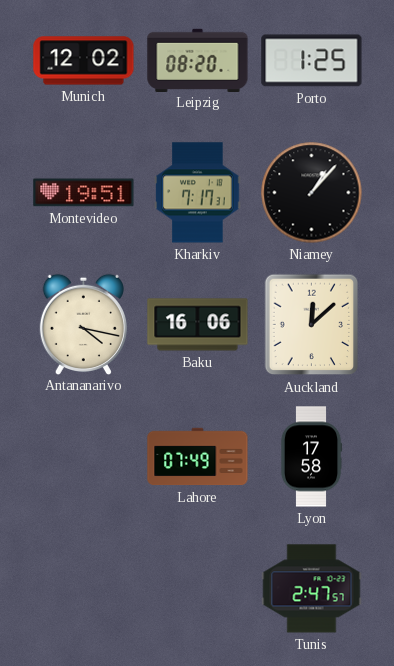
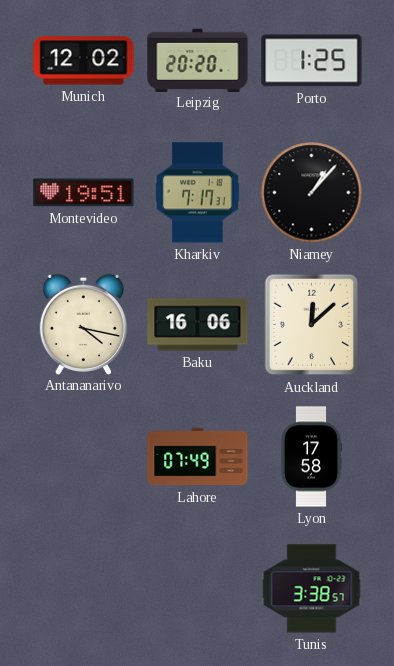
Leipzig: 08:20 -> 20:20
Tunis: 2:47 -> 3:38
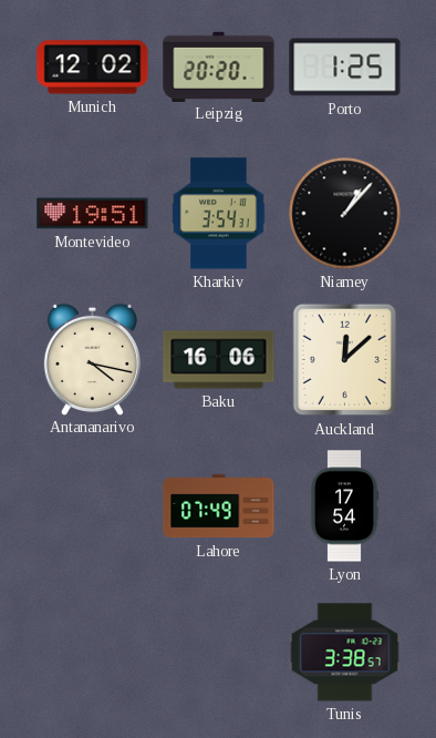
Kharkiv: 7:17 -> 3:54
Lyon: 17:58 -> 17:54
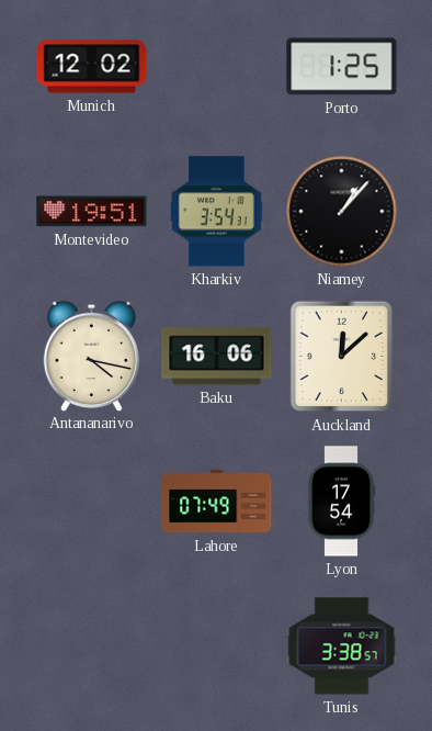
Leipzig: 20:20 -> none
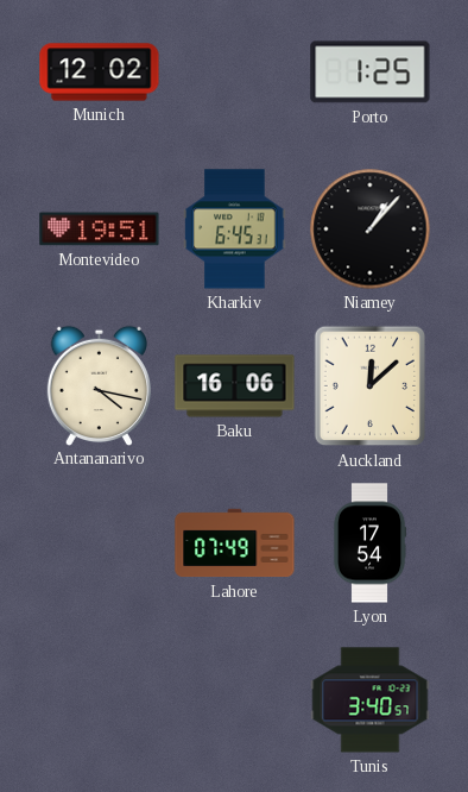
Kharkiv: 3:54 -> 6:45
Tunis: 3:38 -> 3:40
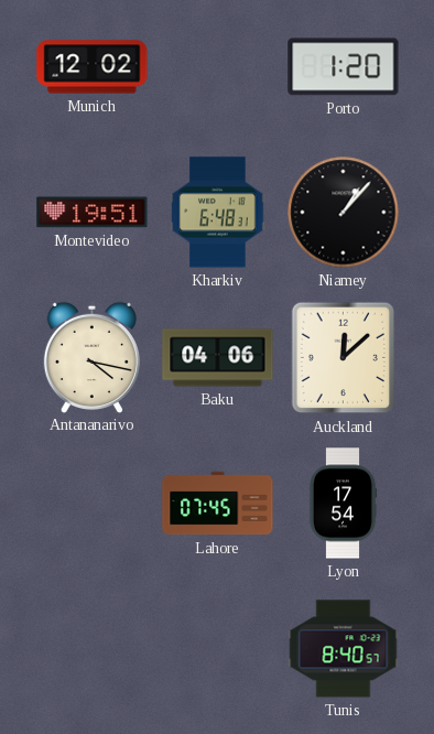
Porto: 1:25 -> 1:20
Kharkiv: 6:45 -> 6:48
Baku: 16:06 -> 04:06
Lahore: 07:49 -> 07:45
Tunis: 3:40 -> 8:40
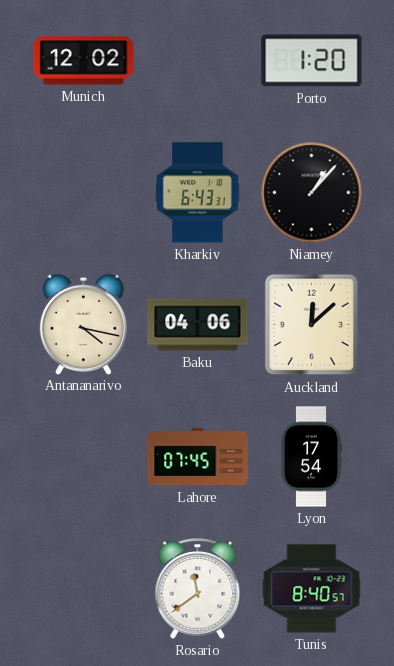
Montevideo: 19:51 -> none
Kharkiv: 6:48 -> 6:43
Rosario: none -> 11:39
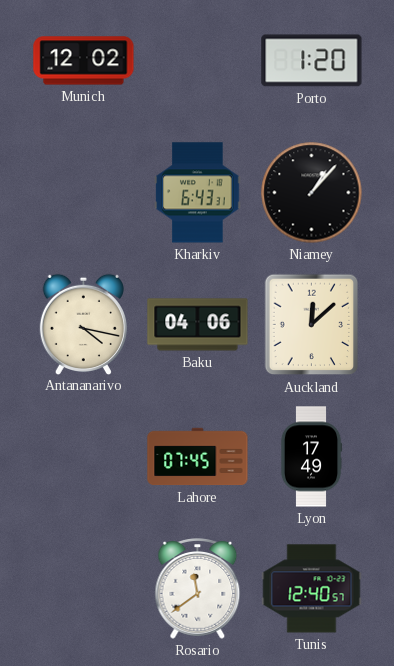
Lyon: 17:54 -> 17:49
Tunis: 8:40 -> 12:40
